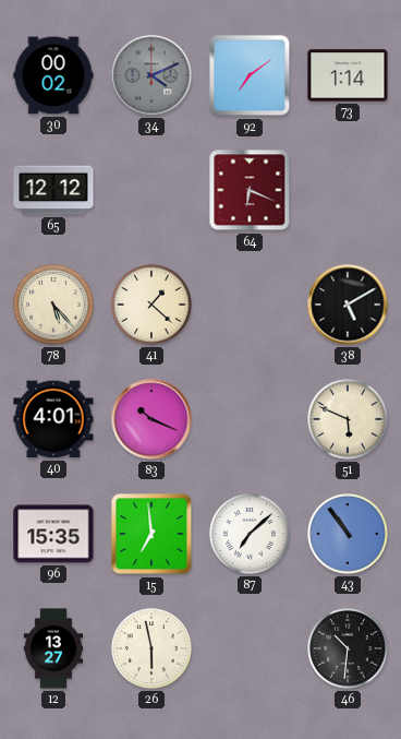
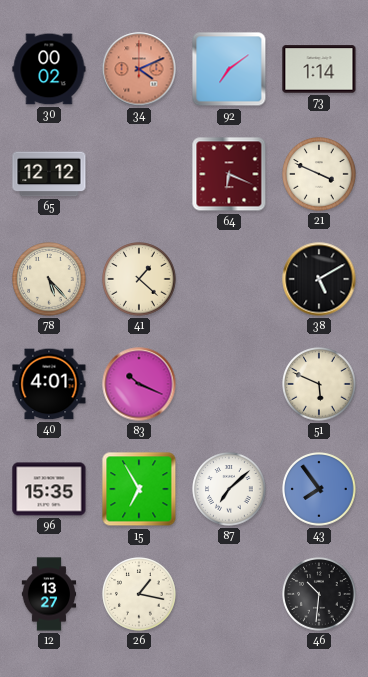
34 dial: grey -> salmon
21: none -> 3:49
15: 6:59 -> 6:55
43: 10:54 -> 7:54
26: 5:58 -> 1:17
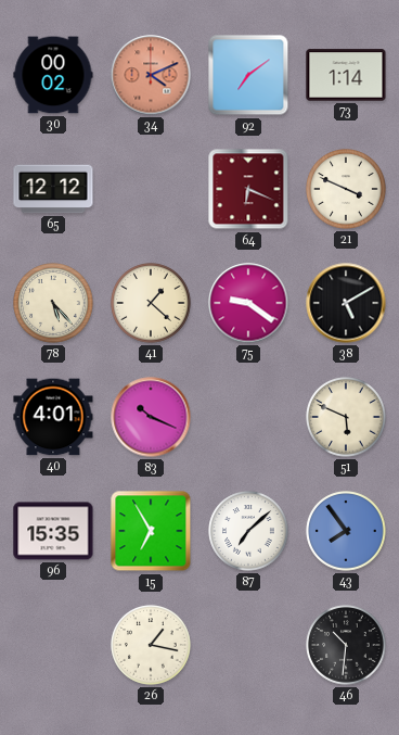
75: none -> 9:21
12: 13:27 -> none
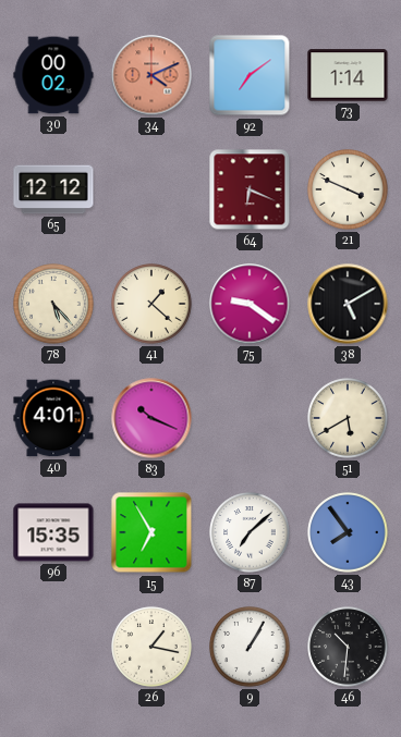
51: 5:49 -> 5:40
9: none -> 1:05
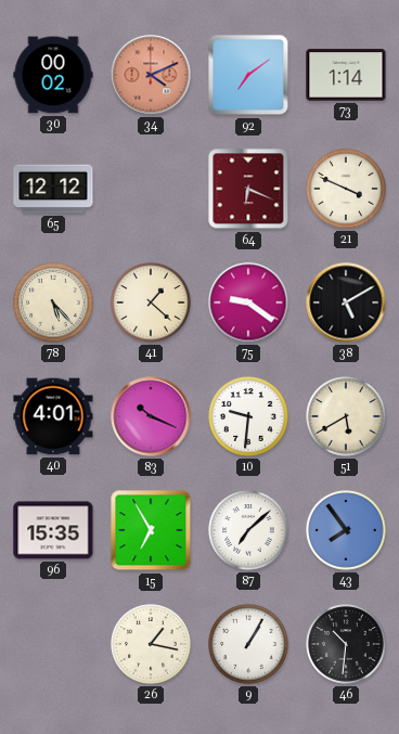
10: none -> 9:31
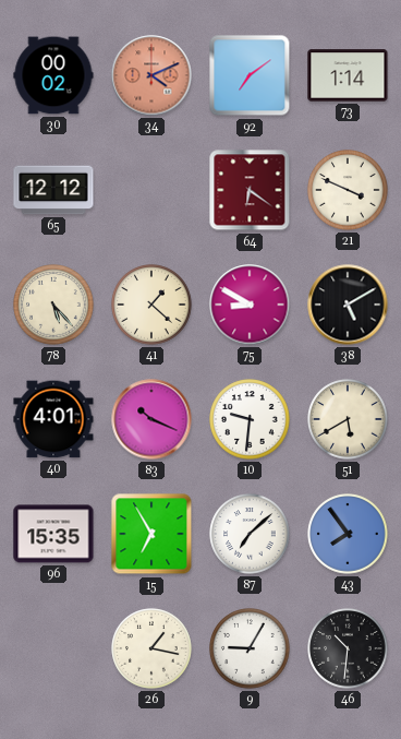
64: 6:19 -> 6:21
75: 9:21 -> 8:50
9: 1:05 -> 9:05
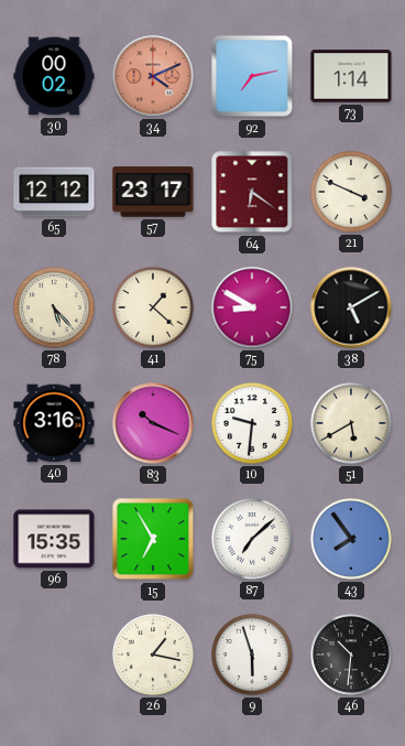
92: 7:09 -> 7:13
57: none -> 23:17
40: 4:01 -> 3:16
9: 9:05 -> 5:57
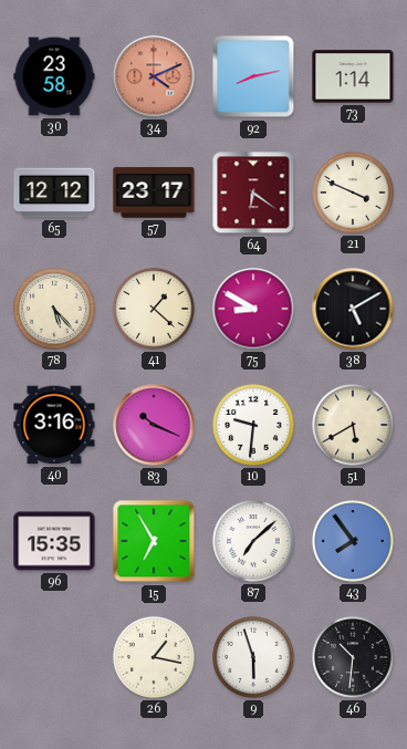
30: 00:02 -> 23:58
92: 7:13 -> 8:13
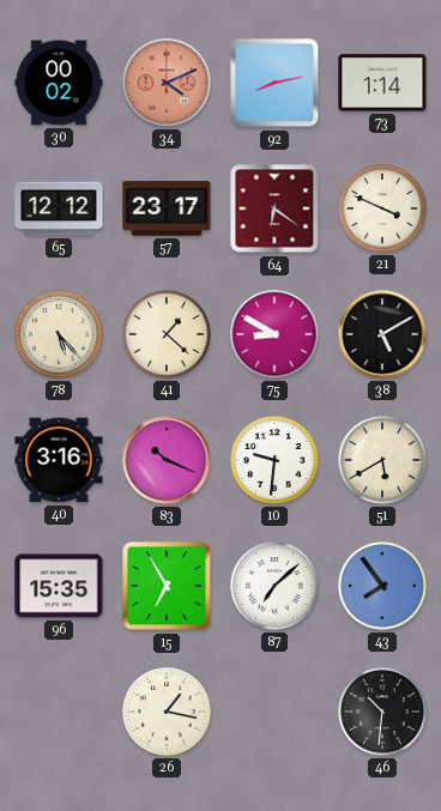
30: 23:58 -> 00:02
9: 5:57 -> none
